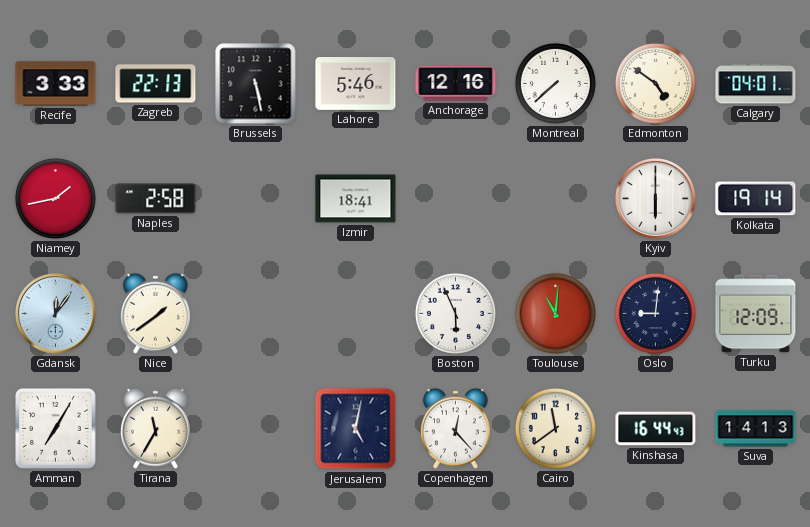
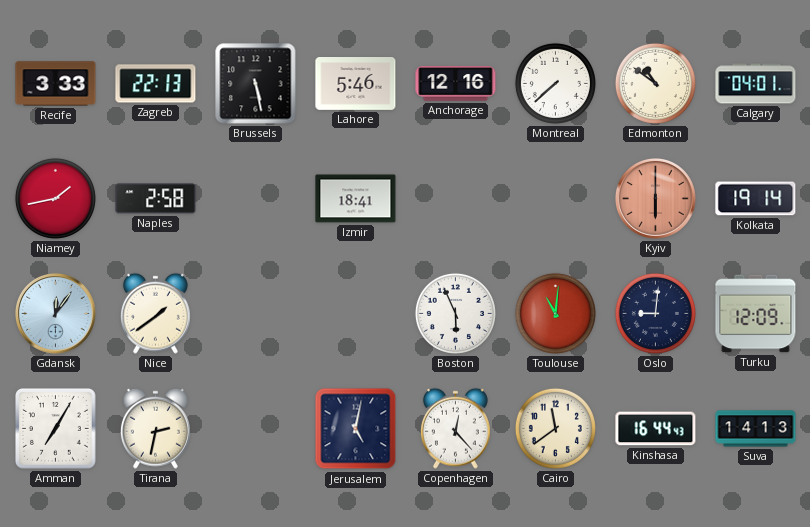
Edmonton: 4:51 -> 10:51
Kyiv dial: white -> salmon
Tirana: 11:35 -> 2:32
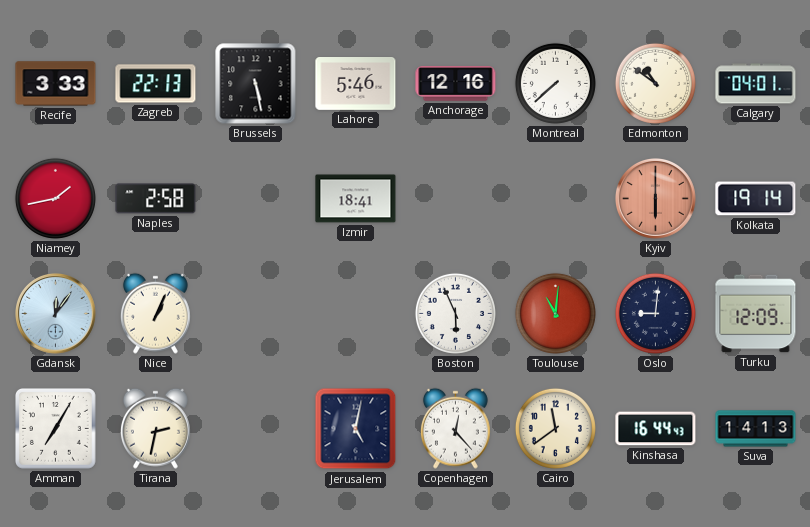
Nice: 1:39 -> 1:04
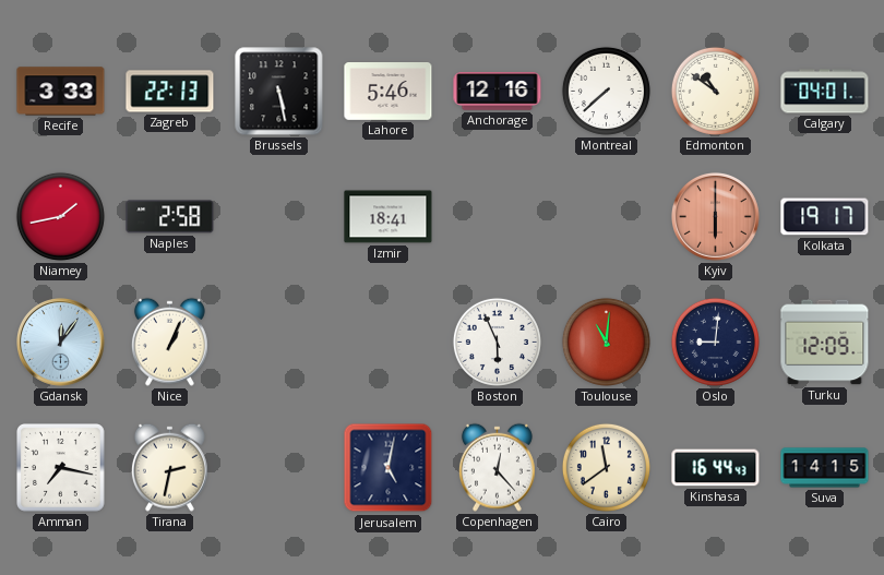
Kolkata: 19:14 -> 19:17
Amman: 7:05 -> 7:17
Suva: 14:13 -> 14:15
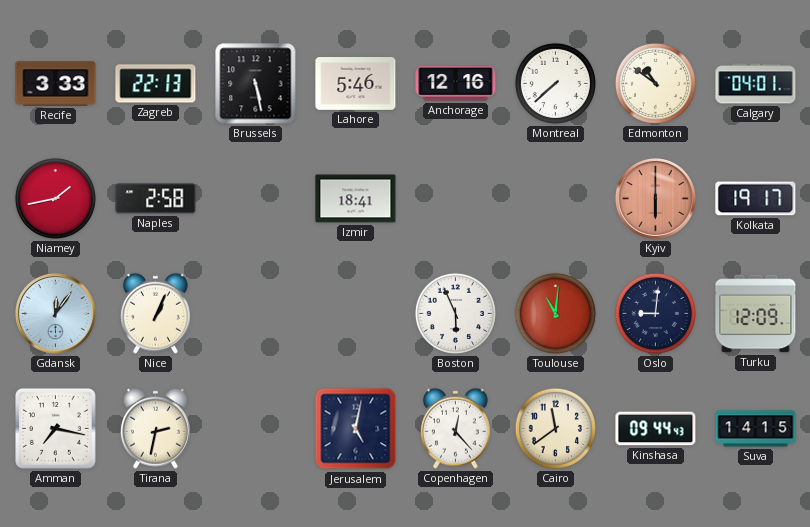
Kinshasa: 16:44 -> 09:44
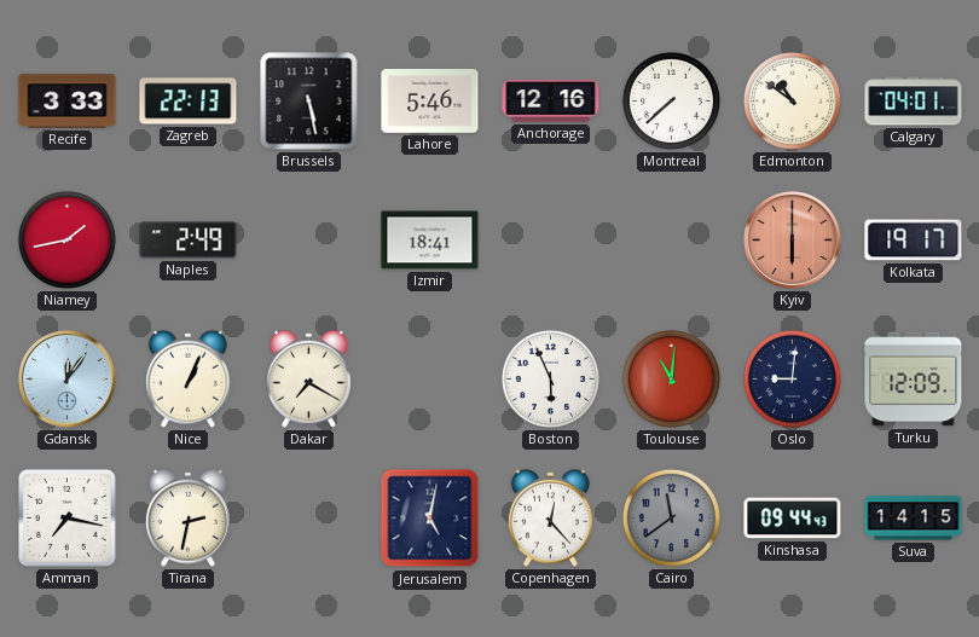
Naples: 2:58 -> 2:49
Dakar: none -> 7:20
Cairo dial: cream -> grey
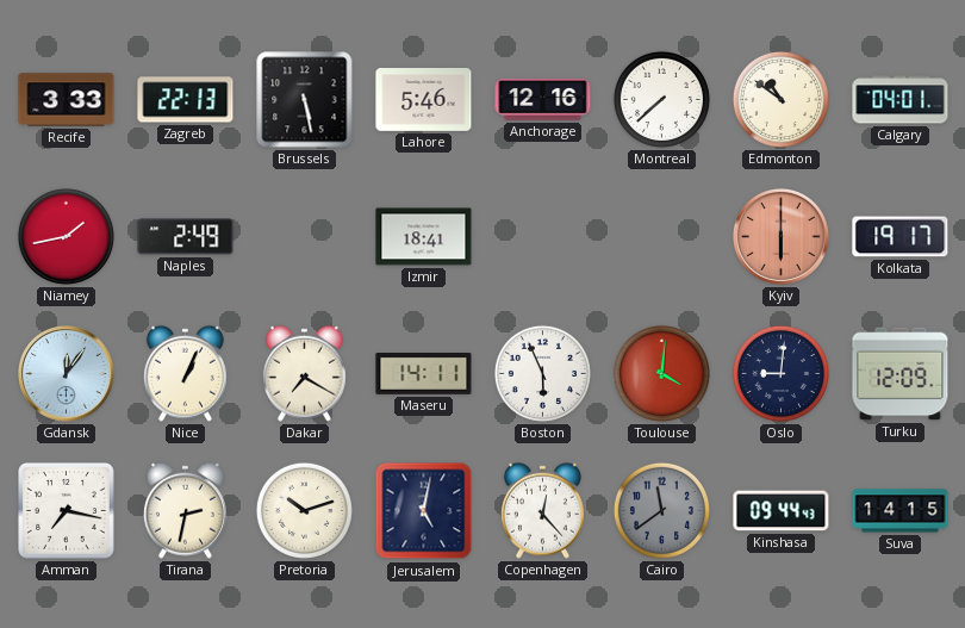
Maseru: none -> 14:11
Toulouse: 11:01 -> 4:01
Pretoria: none -> 10:12
